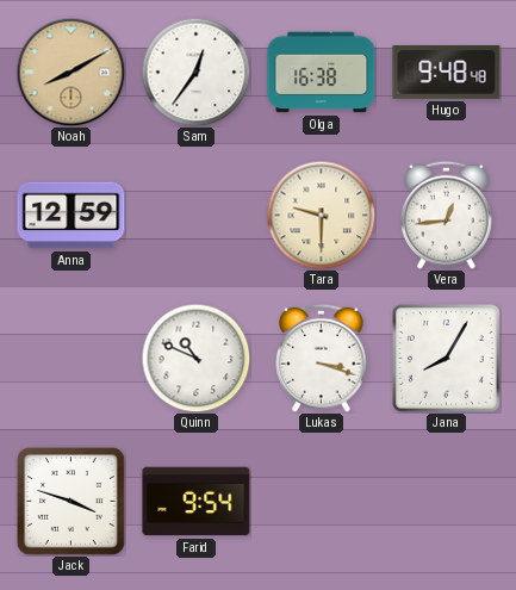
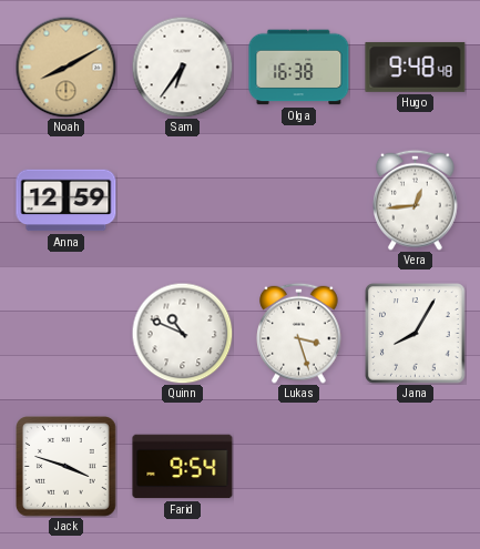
Sam: 12:36 -> 6:36
Tara: 9:30 -> none
Lukas: 3:18 -> 3:27
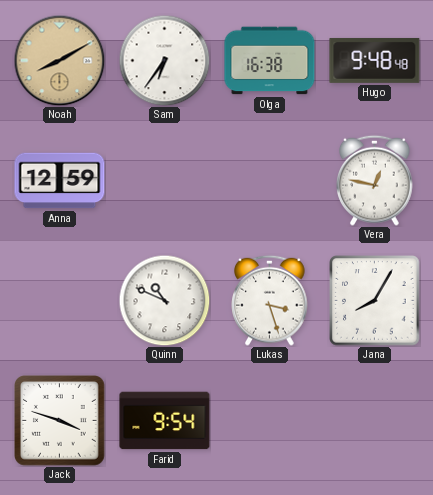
Vera: 12:44 -> 12:47
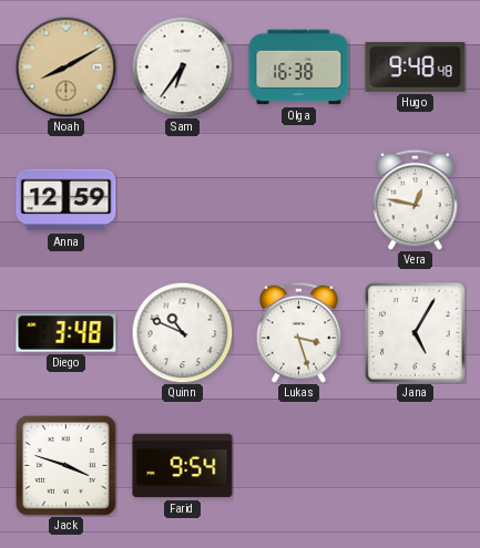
Diego: none -> 3:48
Jana: 8:05 -> 5:05
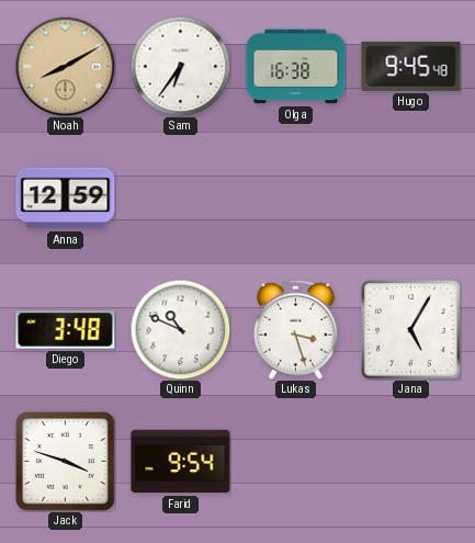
Hugo: 9:48 -> 9:45
Vera: 12:47 -> none
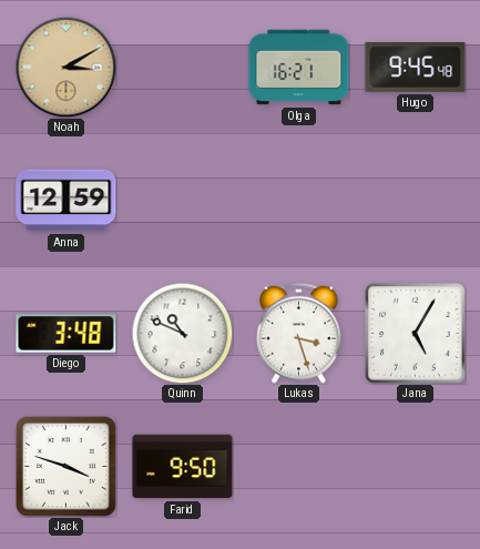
Noah: 8:10 -> 3:10
Sam: 6:36 -> none
Olga: 16:38 -> 16:21
Farid: 9:54 -> 9:50
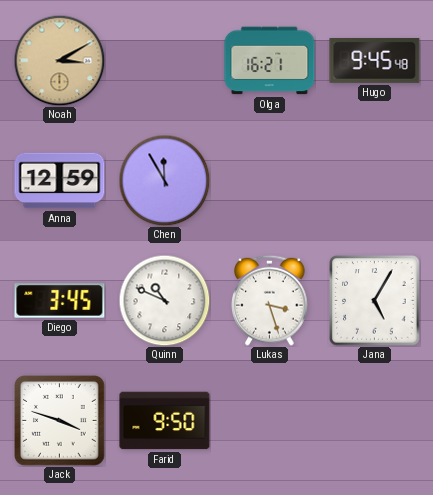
Chen: none -> 11:55
Diego: 3:48 -> 3:45
